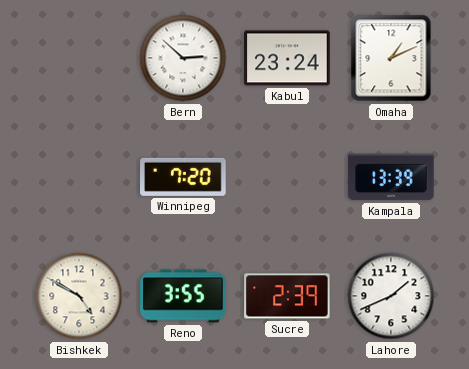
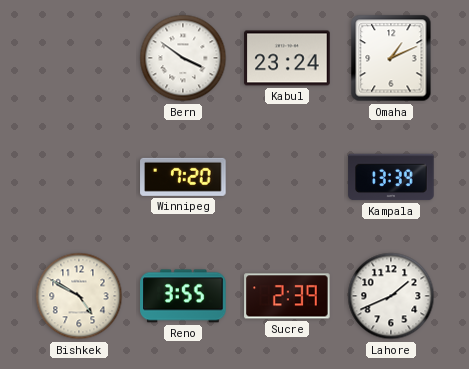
Bern: 2:52 -> 3:51
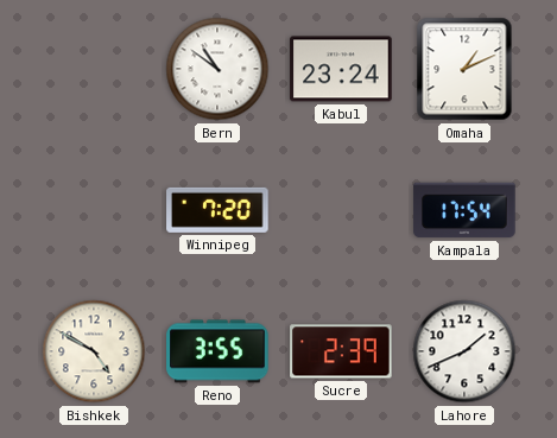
Bern: 3:51 -> 10:51
Kampala: 13:39 -> 17:54
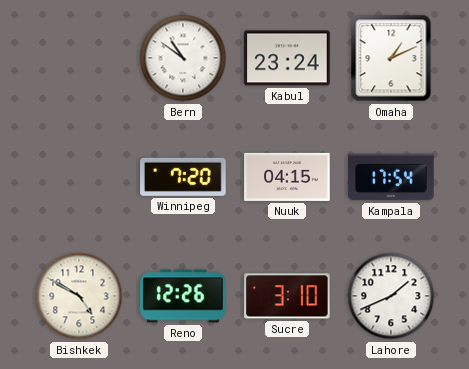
Nuuk: none -> 04:15
Reno: 3:55 -> 12:26
Sucre: 2:39 -> 3:10
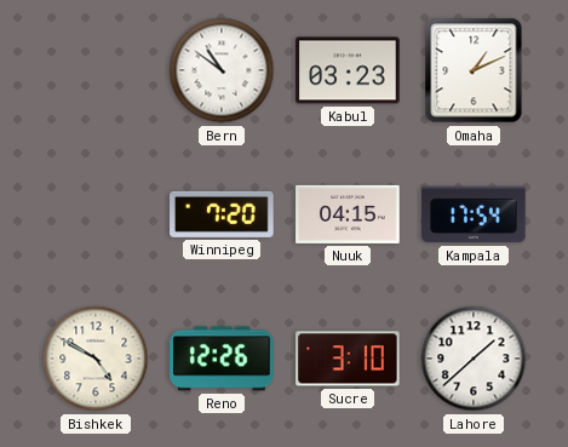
Kabul: 23:24 -> 03:23
Lahore: 1:41 -> 1:38
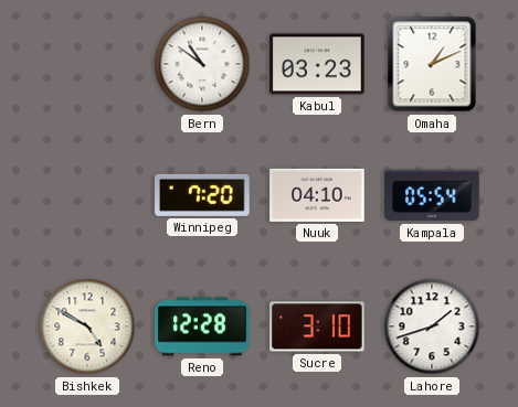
Nuuk: 04:15 -> 04:10
Kampala: 17:54 -> 05:54
Reno: 12:26 -> 12:28
Lahore: 1:38 -> 1:42
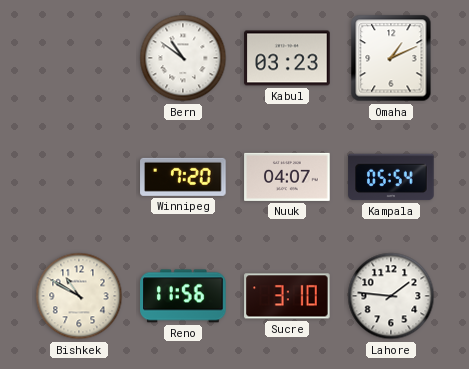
Nuuk: 04:10 -> 04:07
Bishkek: 4:50 -> 10:50
Reno: 12:28 -> 11:56
Lahore: 1:42 -> 1:46
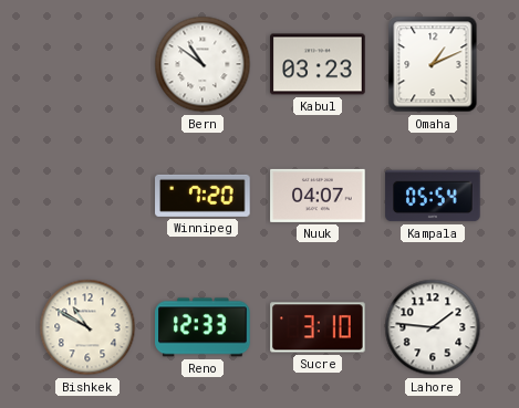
Reno: 11:56 -> 12:33
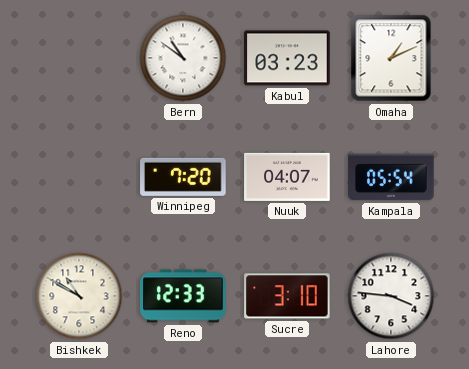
Lahore: 1:46 -> 3:46
